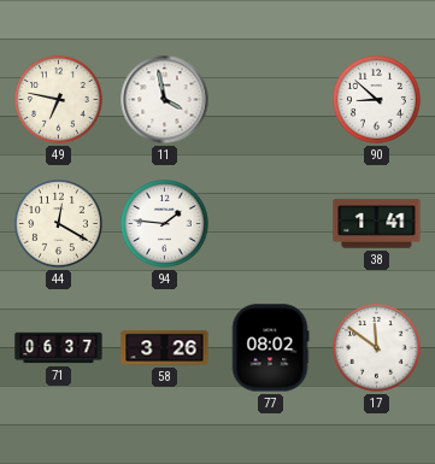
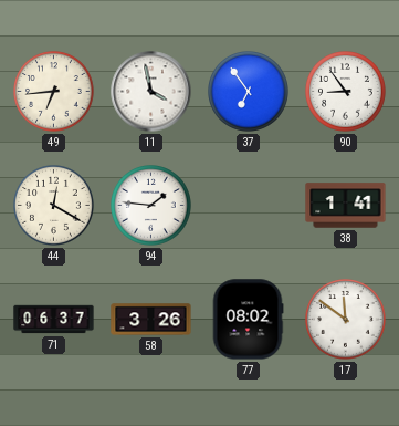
49: 6:47 -> 6:44
37: none -> 6:54
90: 8:52 -> 8:54
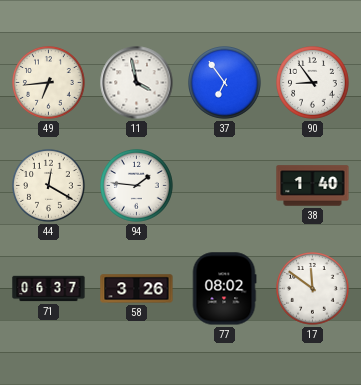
38: 1:41 -> 1:40
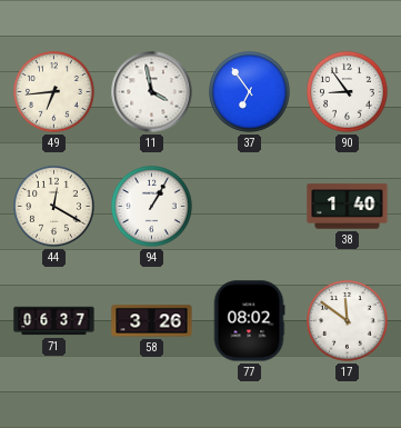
94: 1:46 -> 1:05
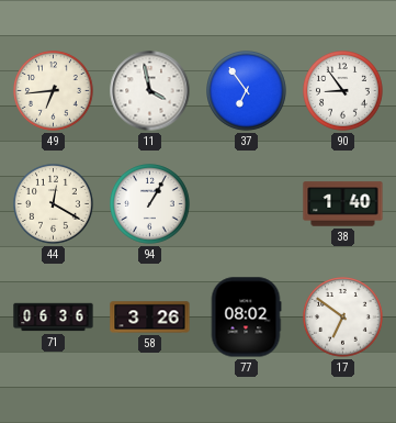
71: 06:37 -> 06:36
17: 11:51 -> 6:51
